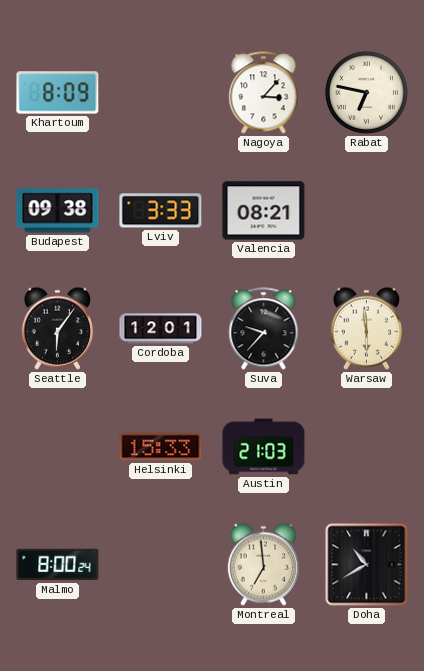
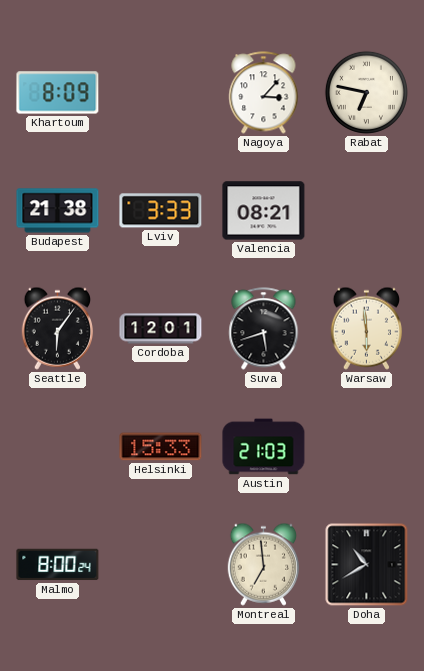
Budapest: 09:38 -> 21:38
Suva: 9:37 -> 5:42
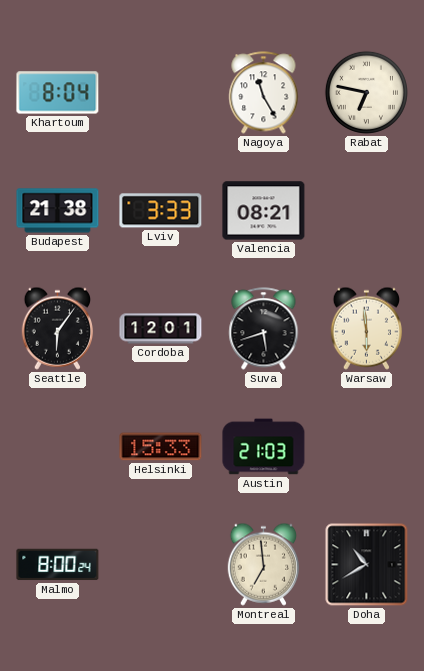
Khartoum: 8:09 -> 8:04
Nagoya: 3:07 -> 11:25
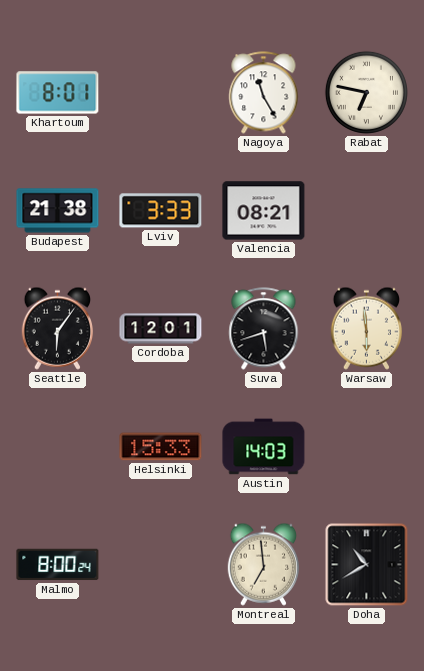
Khartoum: 8:04 -> 8:01
Austin: 21:03 -> 14:03
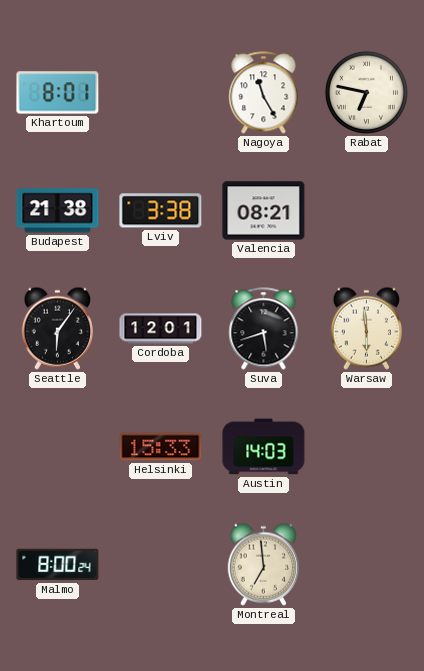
Lviv: 3:33 -> 3:38
Doha: 10:40 -> none
